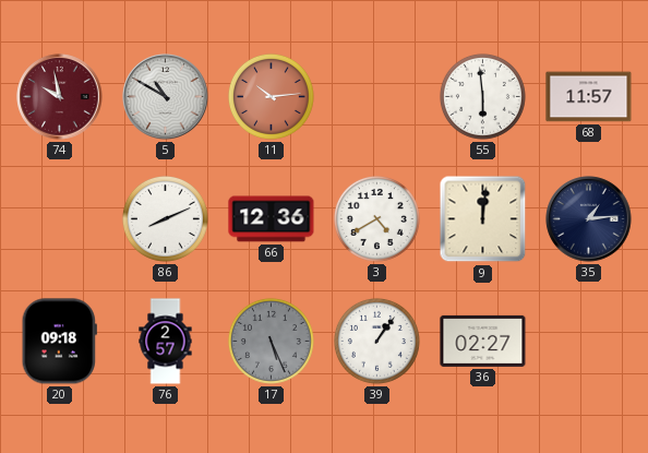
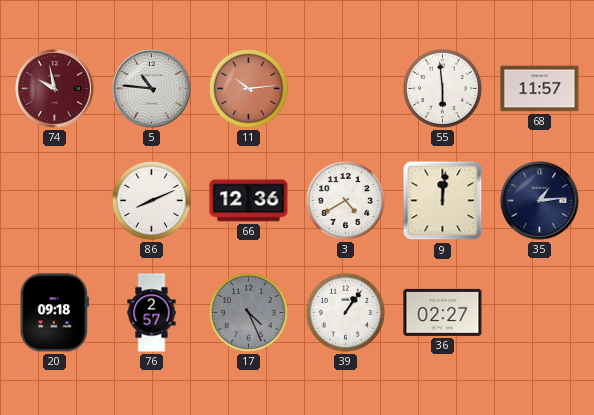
5: 10:50 -> 10:46
17: 5:26 -> 4:26
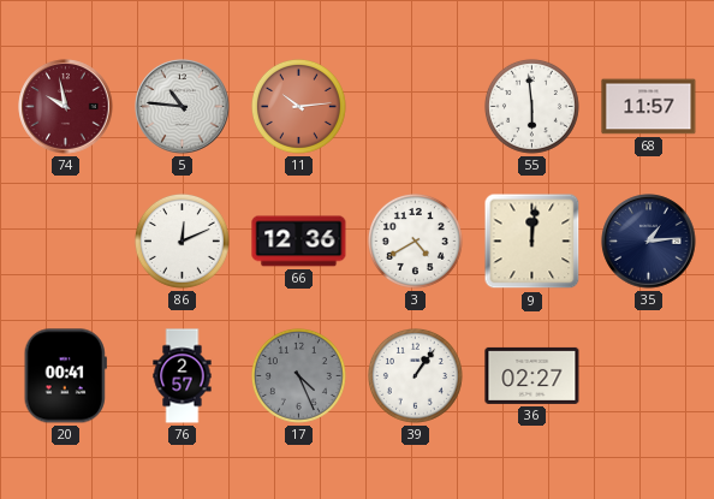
86: 8:11 -> 12:11
20: 09:18 -> 00:41
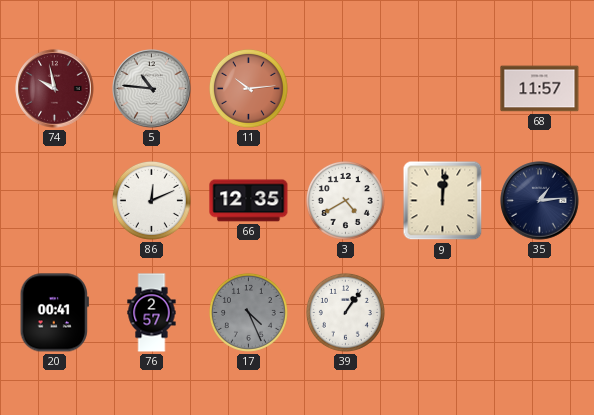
55: 5:59 -> none
66: 12:36 -> 12:35
36: 02:27 -> none
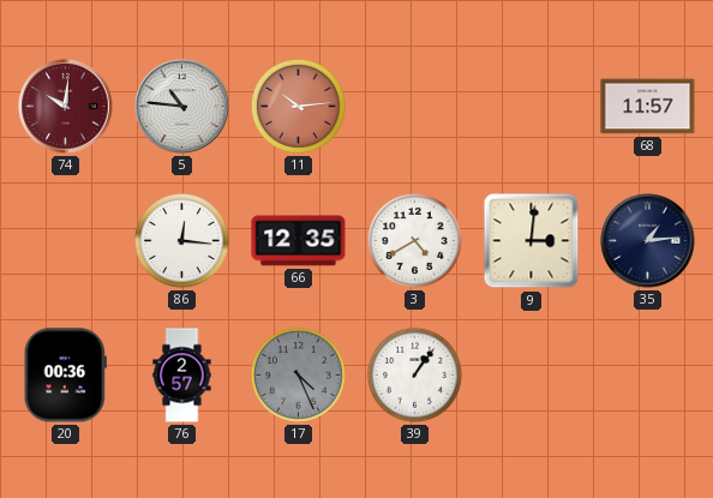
74: 9:58 -> 10:01
86: 12:11 -> 12:16
9: 12:01 -> 3:01
20: 00:41 -> 00:36
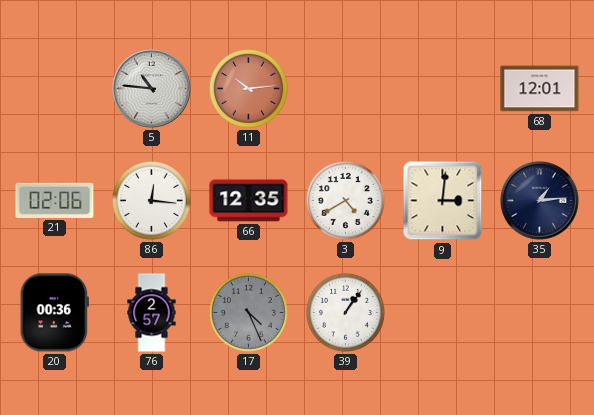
74: 10:01 -> none
68: 11:57 -> 12:01
21: none -> 02:06
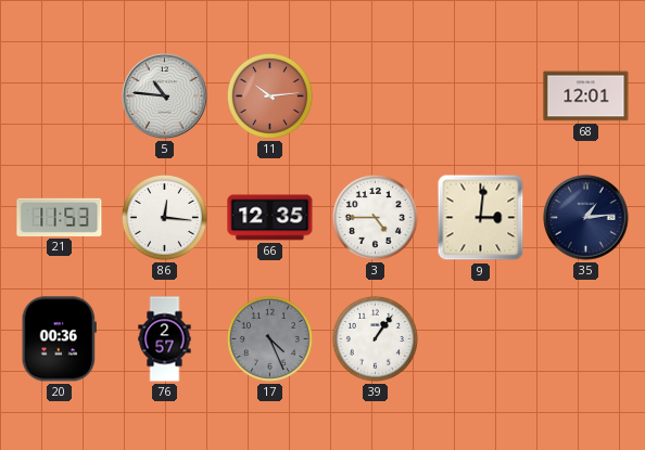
21: 02:06 -> 11:53
3: 4:40 -> 4:45
